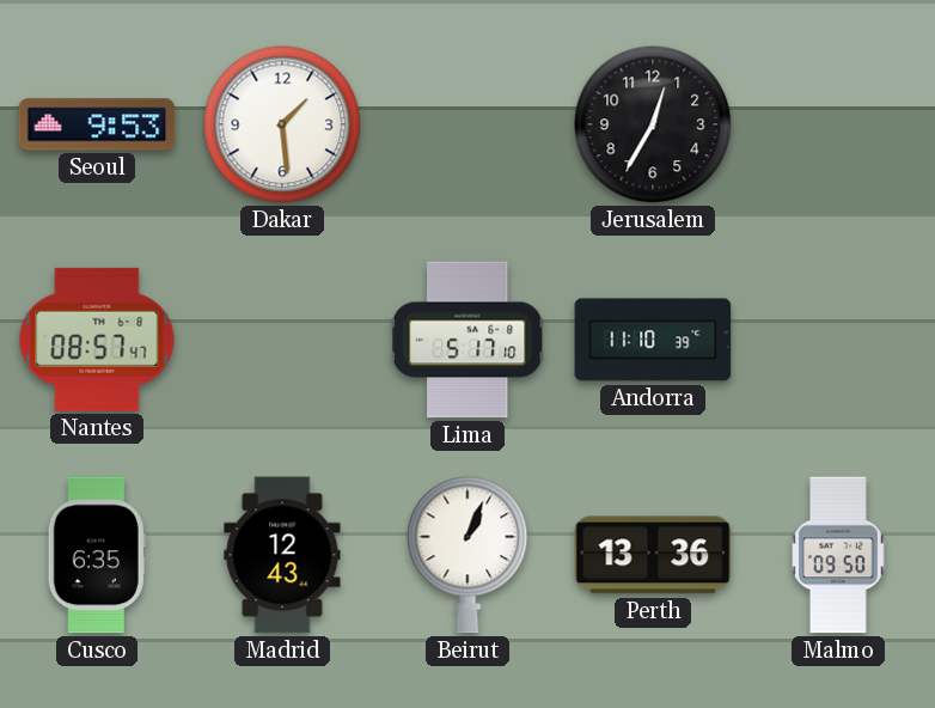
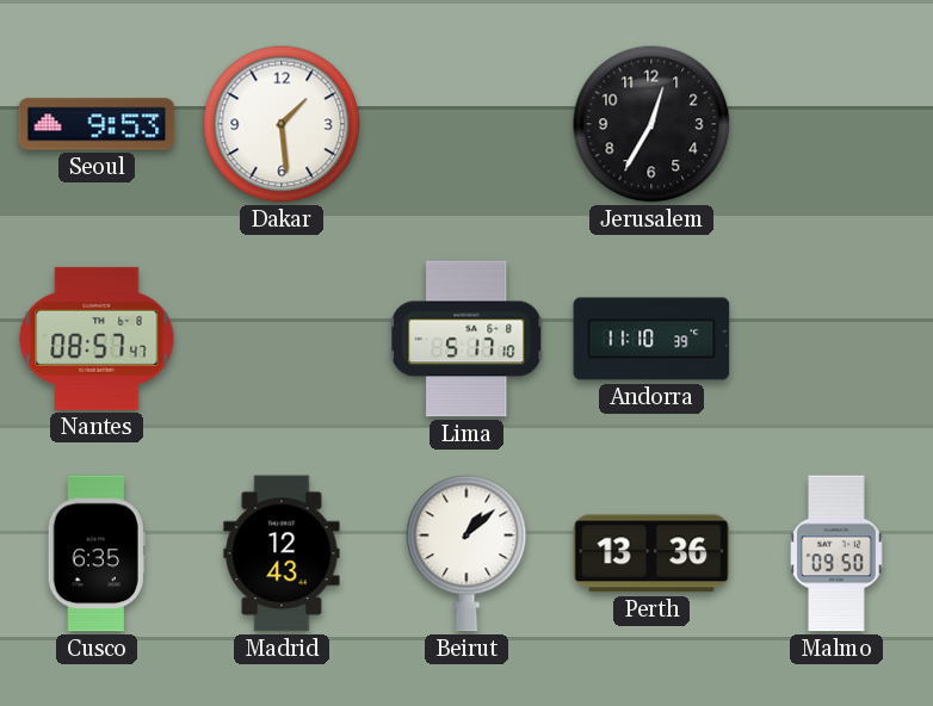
Beirut: 1:04 -> 1:08
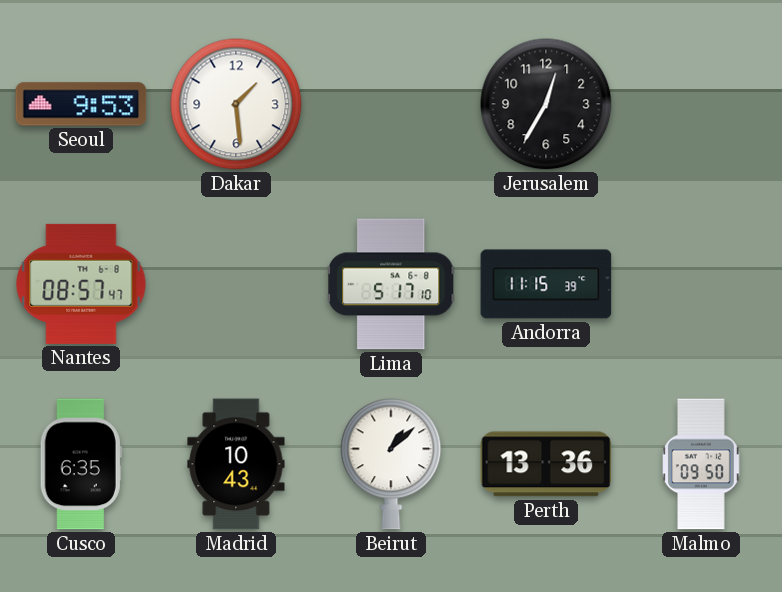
Andorra: 11:10 -> 11:15
Madrid: 12:43 -> 10:43
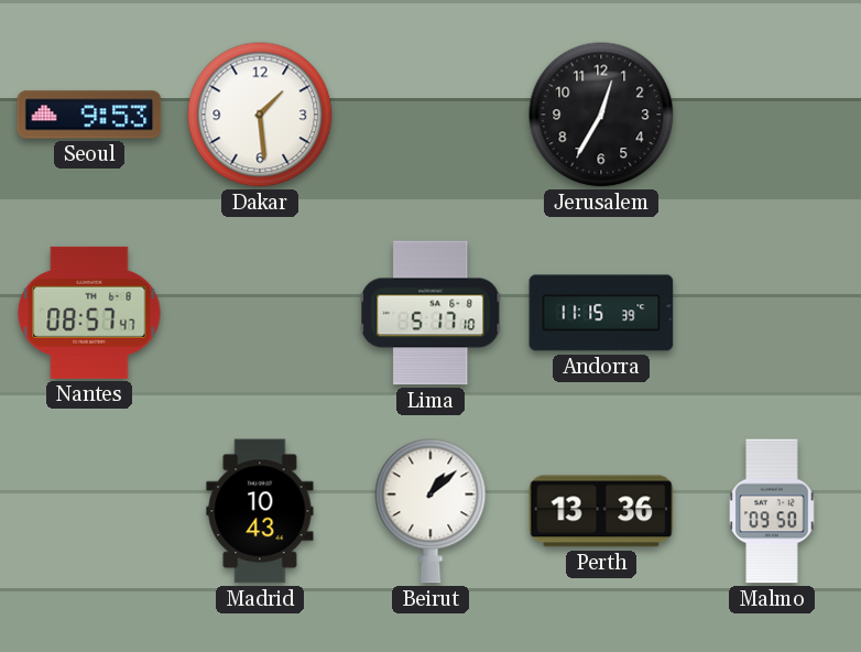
Cusco: 6:35 -> none
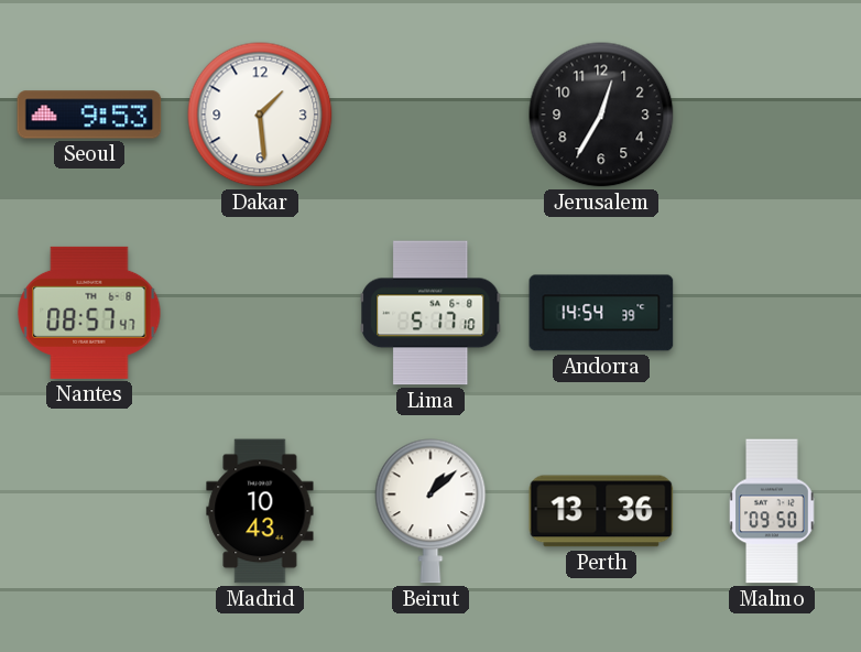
Andorra: 11:15 -> 14:54
